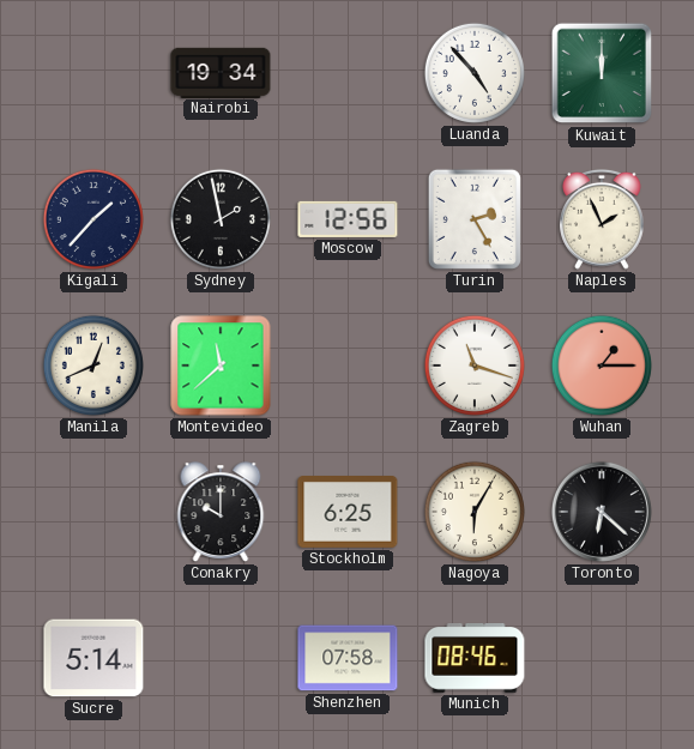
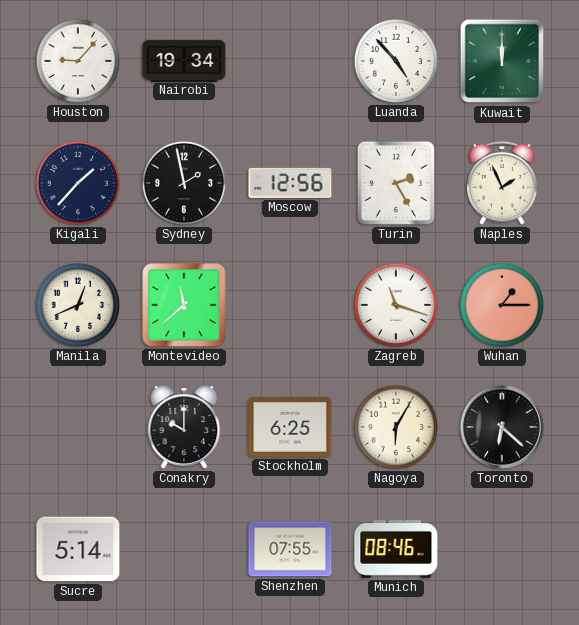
Houston: none -> 9:07
Shenzhen: 07:58 -> 07:55
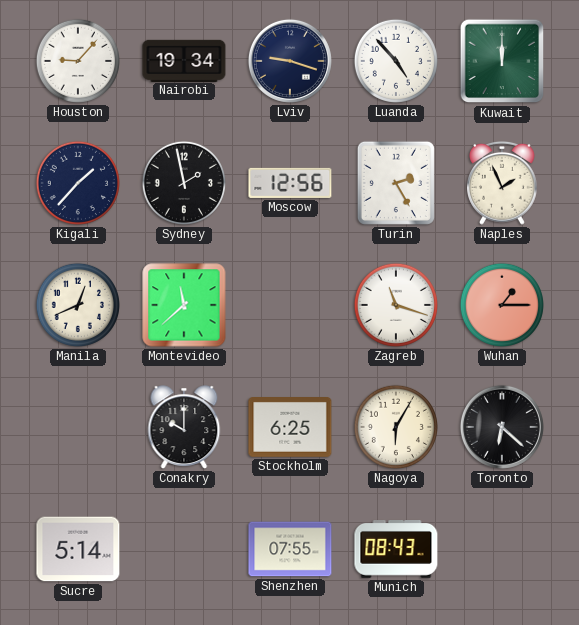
Lviv: none -> 9:18
Munich: 08:46 -> 08:43
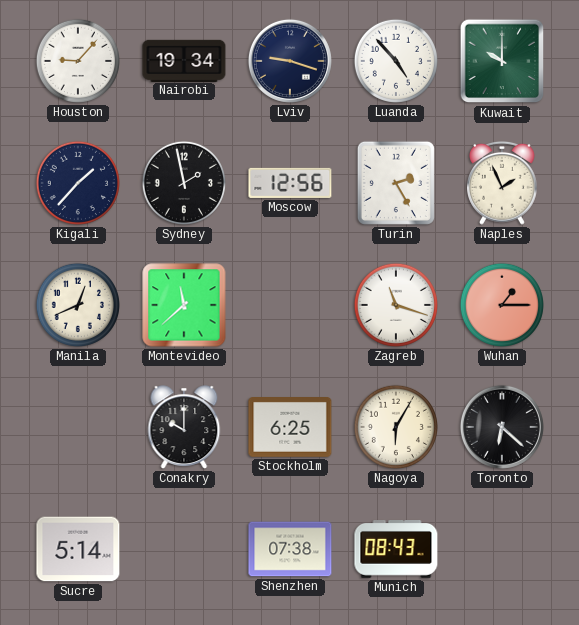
Kuwait: 12:00 -> 10:00
Shenzhen: 07:55 -> 07:38
